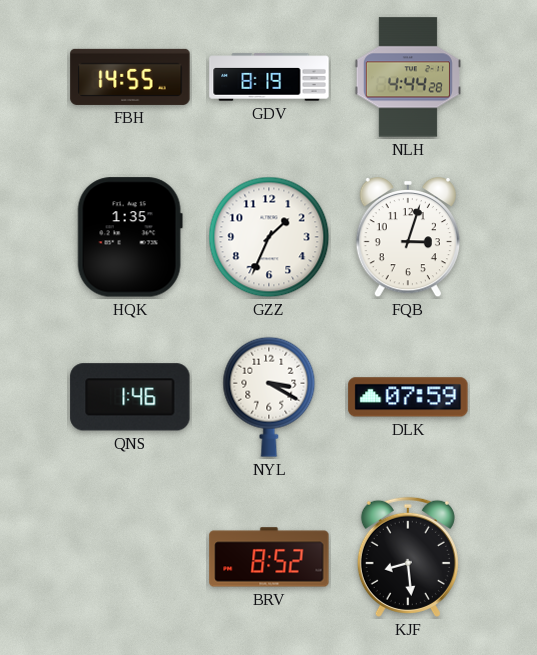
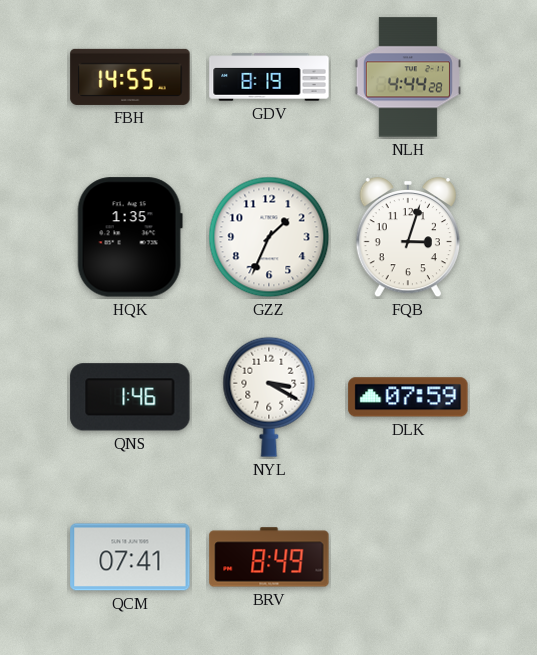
QCM: none -> 07:41
BRV: 8:52 -> 8:49
KJF: 8:29 -> none
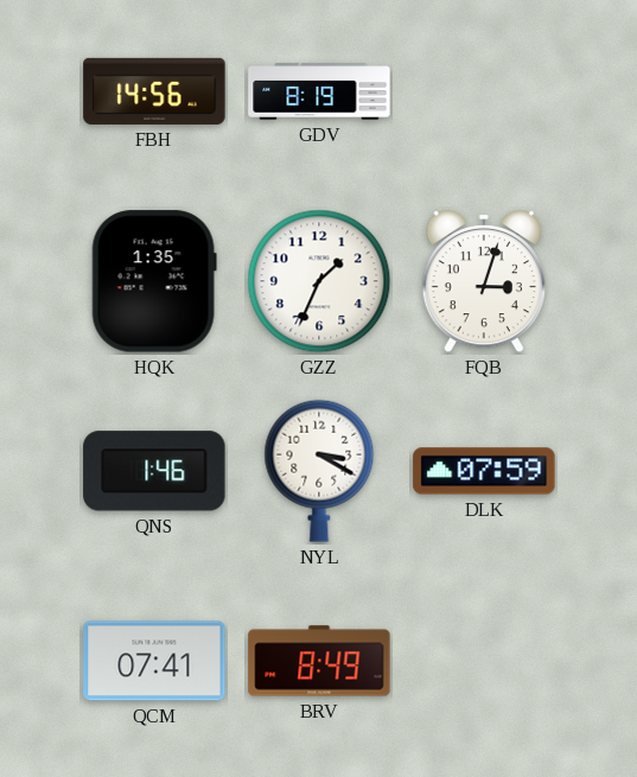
FBH: 14:55 -> 14:56
NLH: 4:44 -> none
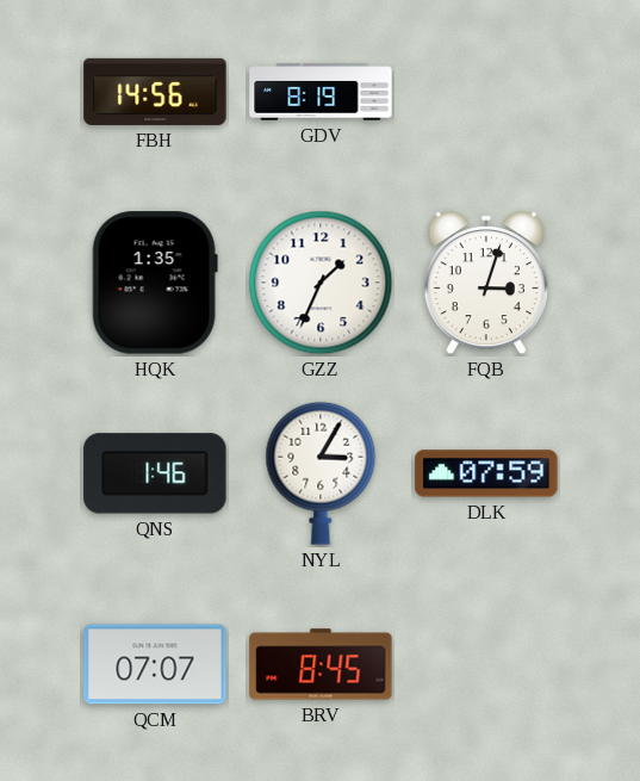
NYL: 3:20 -> 3:05
QCM: 07:41 -> 07:07
BRV: 8:49 -> 8:45
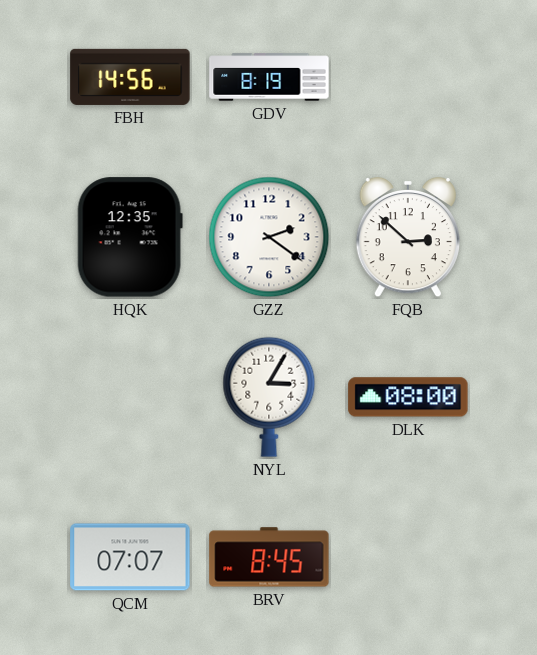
HQK: 1:35 -> 12:35
GZZ: 1:34 -> 2:21
FQB: 3:03 -> 2:52
QNS: 1:46 -> none
DLK: 07:59 -> 08:00
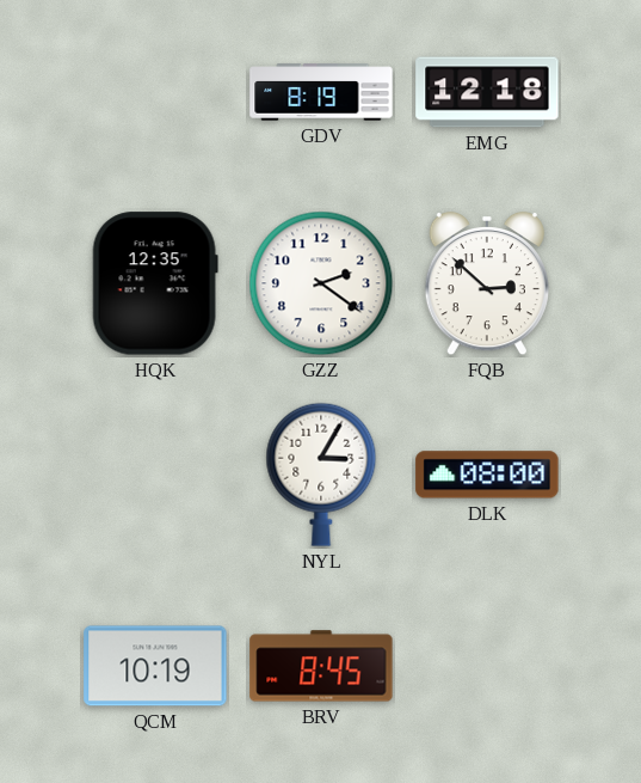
FBH: 14:56 -> none
EMG: none -> 12:18
QCM: 07:07 -> 10:19
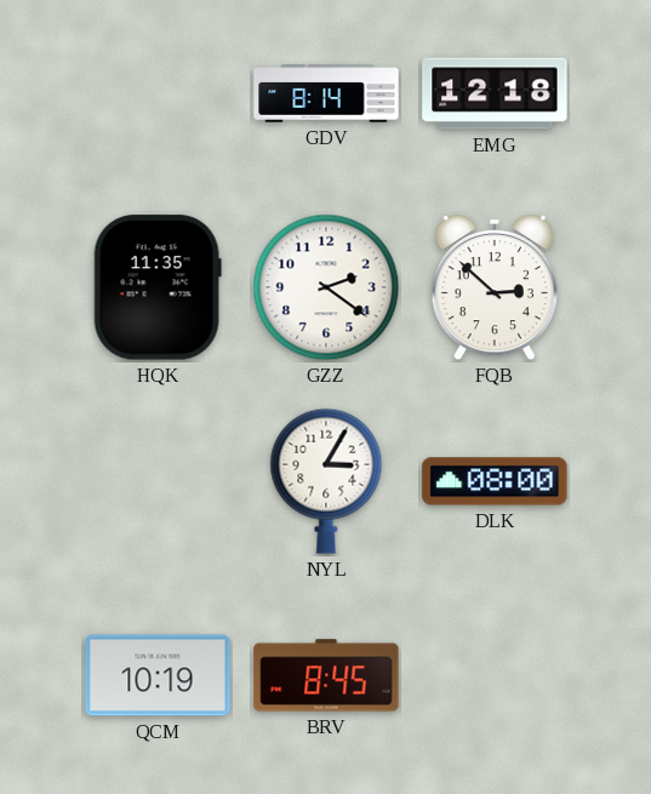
GDV: 8:19 -> 8:14
HQK: 12:35 -> 11:35
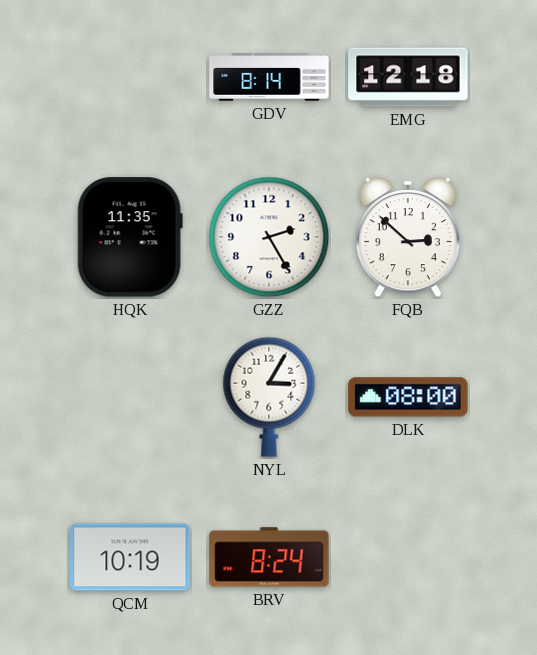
GZZ: 2:21 -> 2:25
BRV: 8:45 -> 8:24
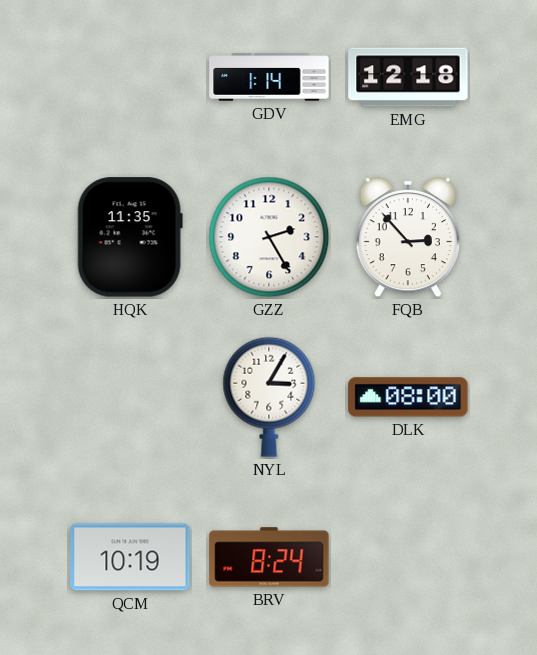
GDV: 8:14 -> 1:14
FQB: 2:52 -> 2:53
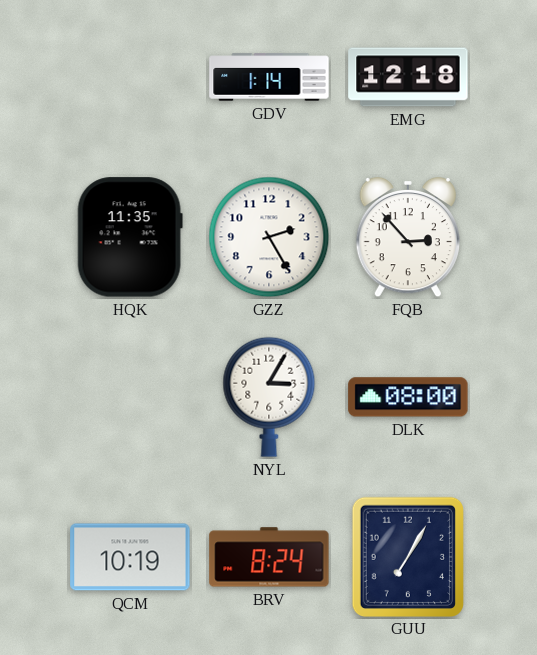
GUU: none -> 7:05
